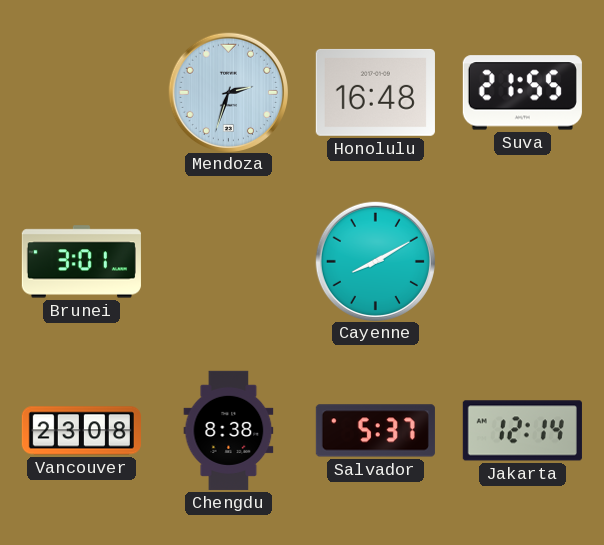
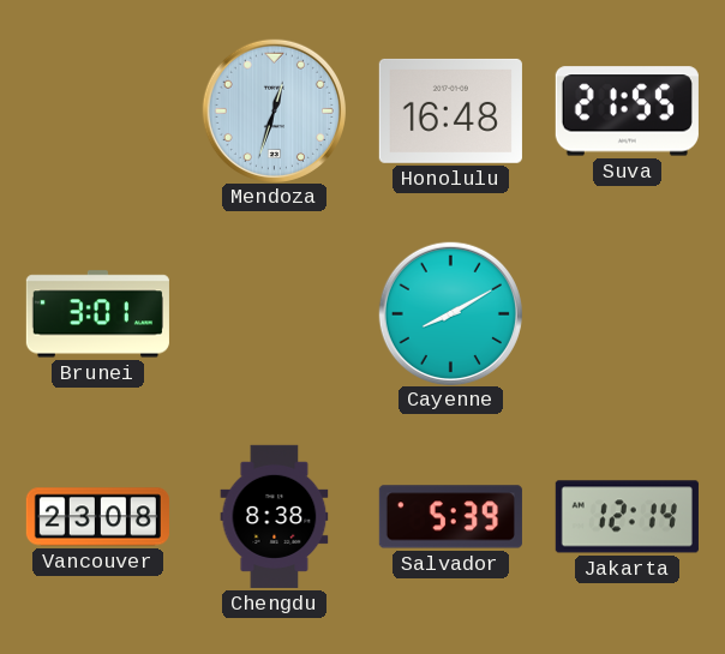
Mendoza: 2:33 -> 12:33
Salvador: 5:37 -> 5:39
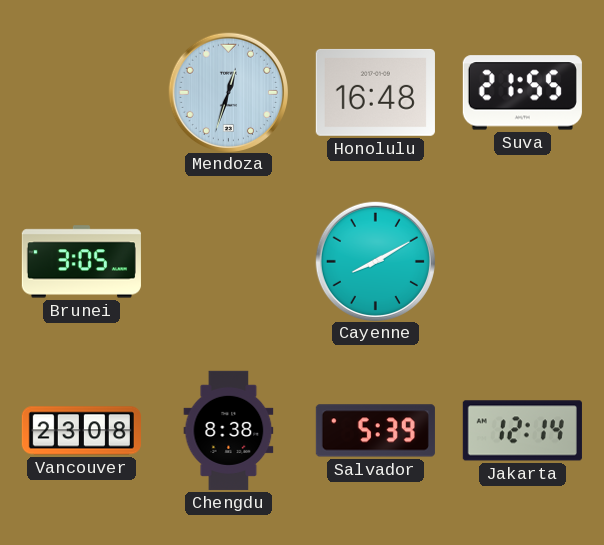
Brunei: 3:01 -> 3:05
